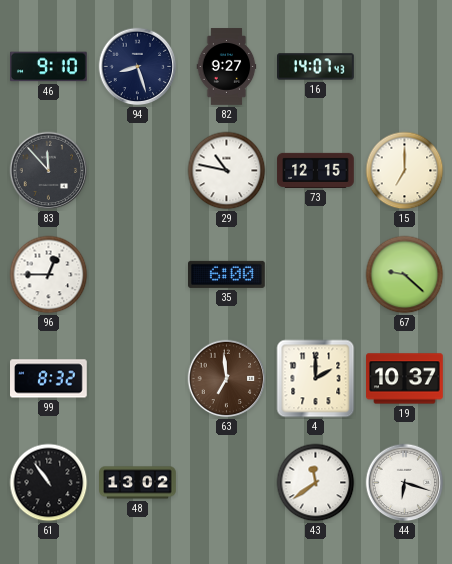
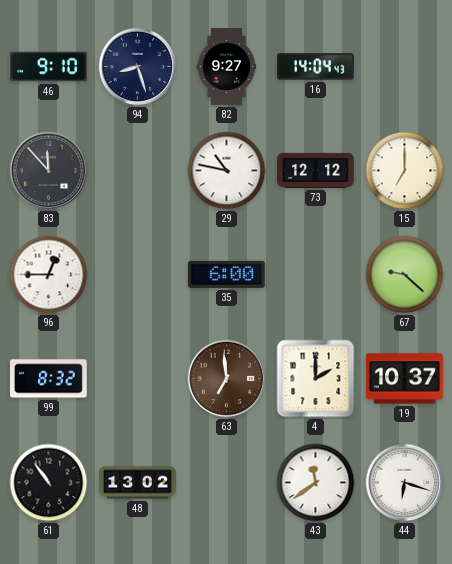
16: 14:07 -> 14:04
73: 12:15 -> 12:12
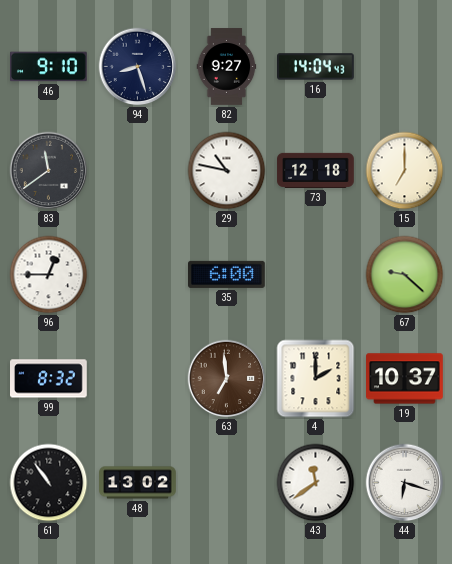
83: 11:53 -> 11:39
73: 12:12 -> 12:18
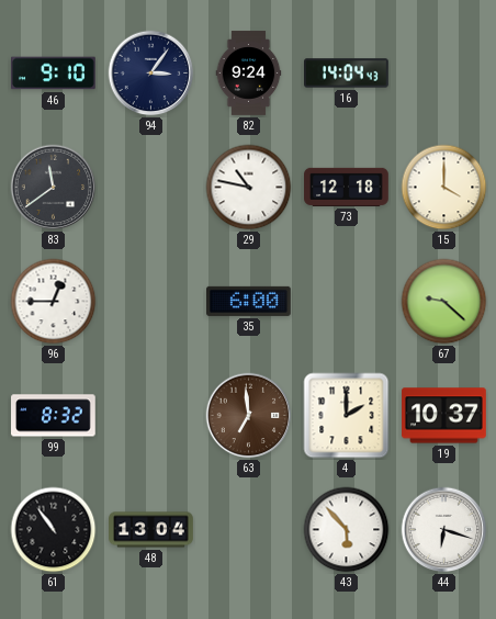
94: 8:27 -> 3:06
82: 9:27 -> 9:24
15: 7:00 -> 4:00
48: 13:02 -> 13:04
43: 11:39 -> 5:53
